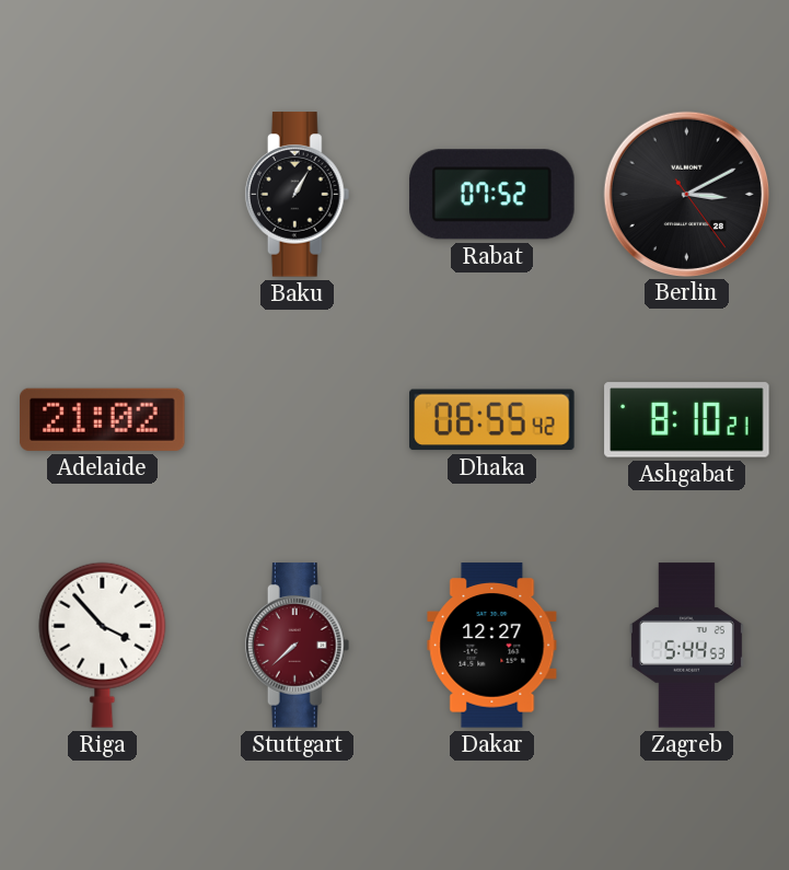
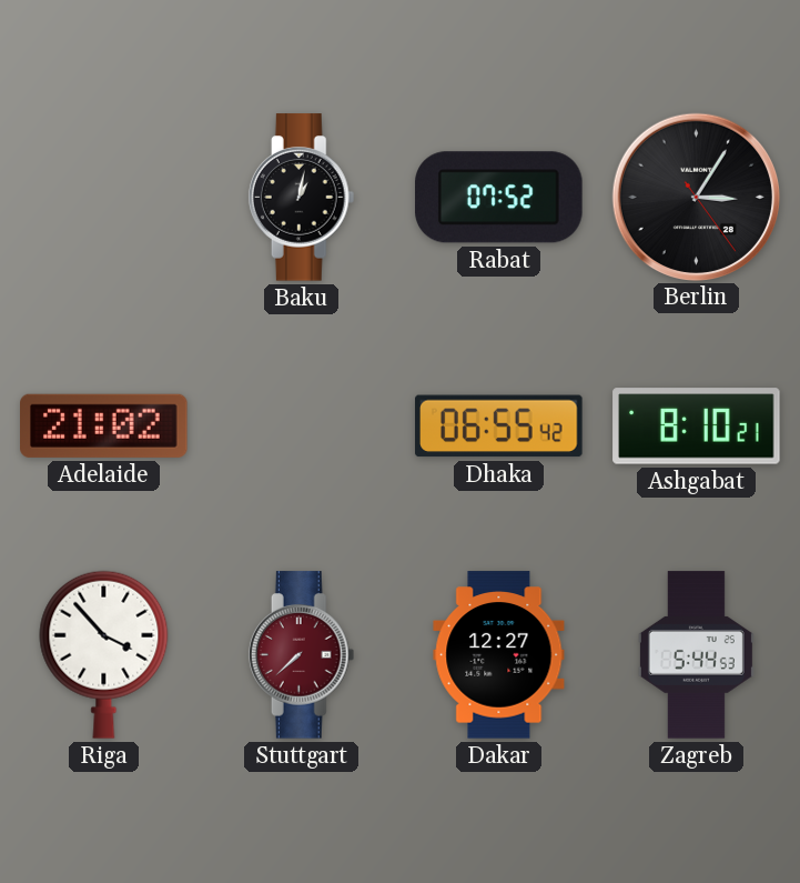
Baku: 1:05 -> 1:02
Berlin: 3:10 -> 3:05
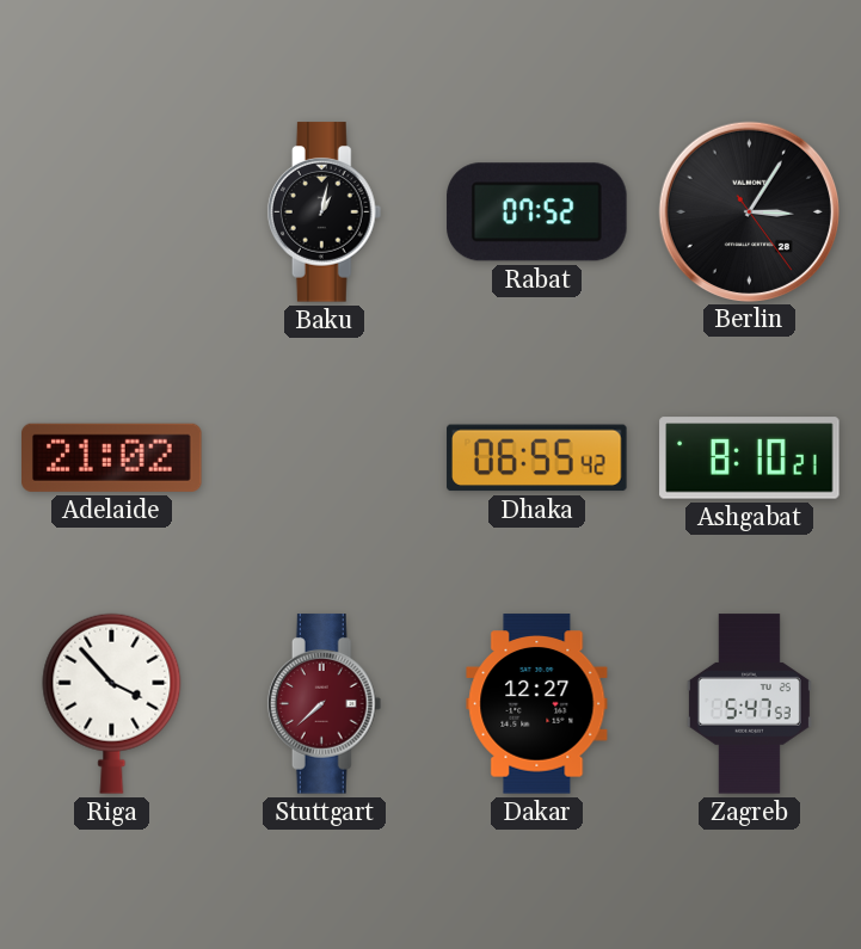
Zagreb: 5:44 -> 5:47
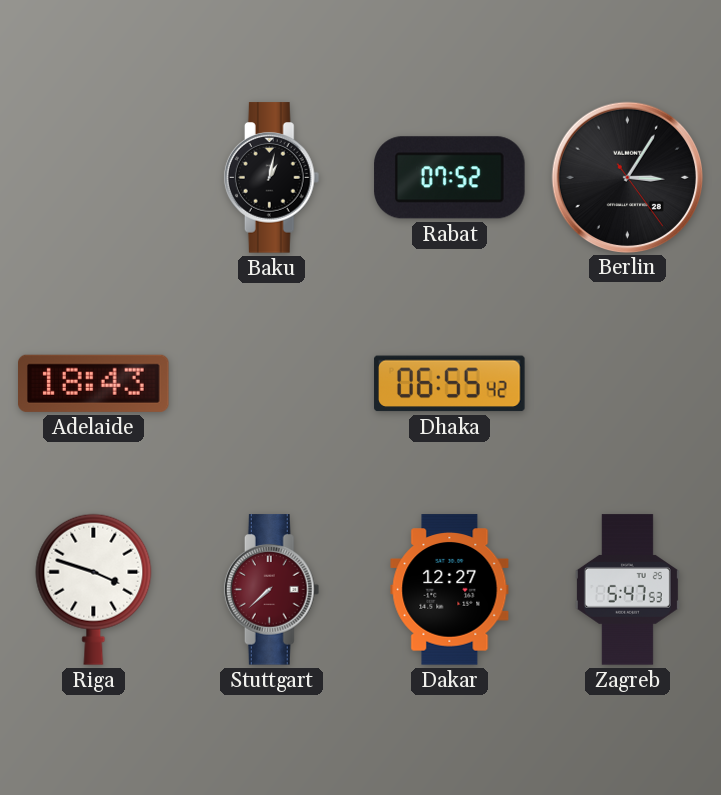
Adelaide: 21:02 -> 18:43
Ashgabat: 8:10 -> none
Riga: 3:53 -> 3:48
